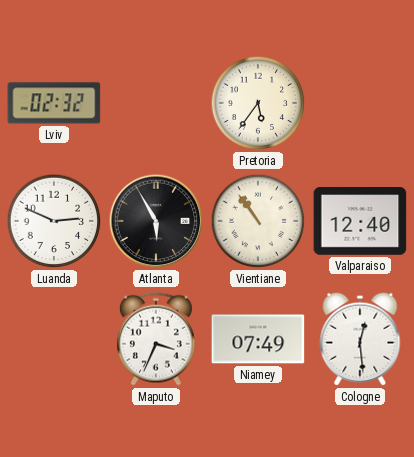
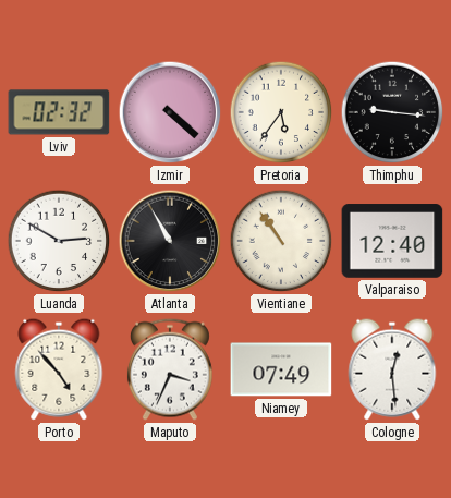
Izmir: none -> 4:22
Thimphu: none -> 9:16
Luanda: 2:49 -> 2:50
Atlanta: 5:55 -> 10:55
Porto: none -> 4:53
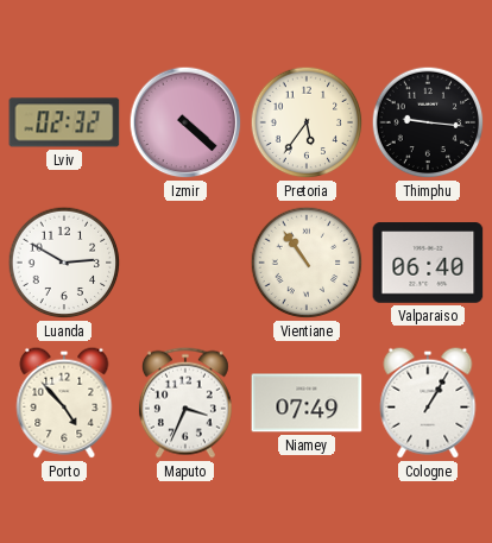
Atlanta: 10:55 -> none
Valparaiso: 12:40 -> 06:40
Cologne: 12:29 -> 1:05
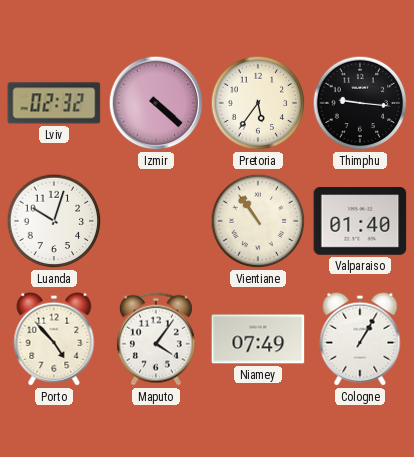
Luanda: 2:50 -> 10:03
Valparaiso: 06:40 -> 01:40
Maputo: 3:34 -> 4:06
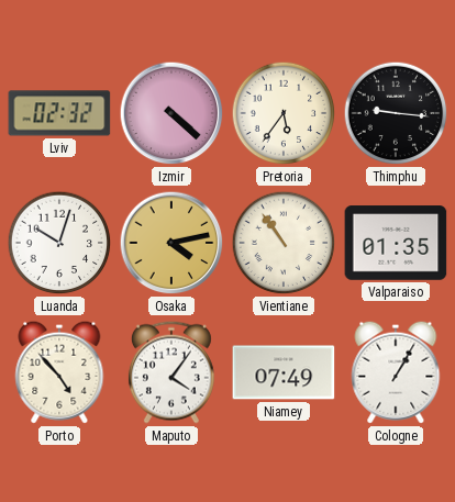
Osaka: none -> 4:13
Valparaiso: 01:40 -> 01:35
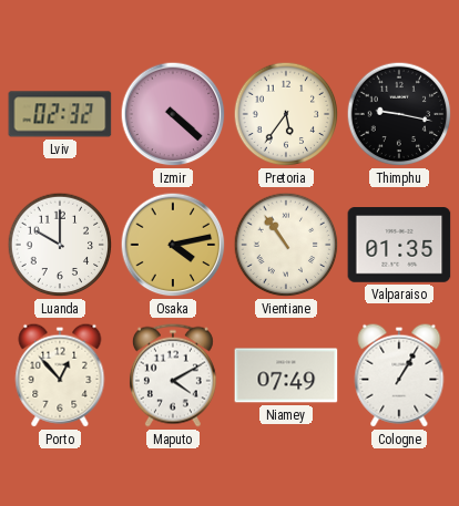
Thimphu: 9:16 -> 9:17
Luanda: 10:03 -> 10:00
Porto: 4:53 -> 12:53
Maputo: 4:06 -> 4:10
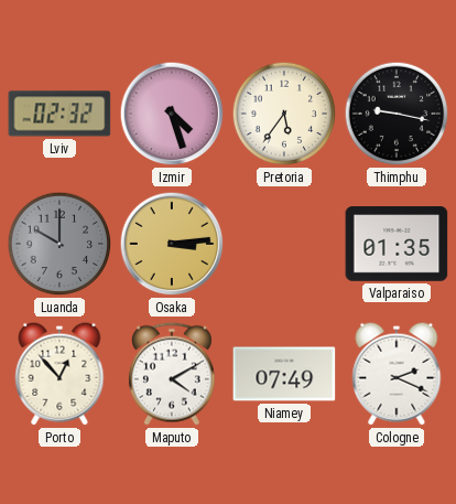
Izmir: 4:22 -> 4:27
Luanda dial: white -> grey
Osaka: 4:13 -> 3:14
Vientiane: 10:54 -> none
Cologne: 1:05 -> 2:19
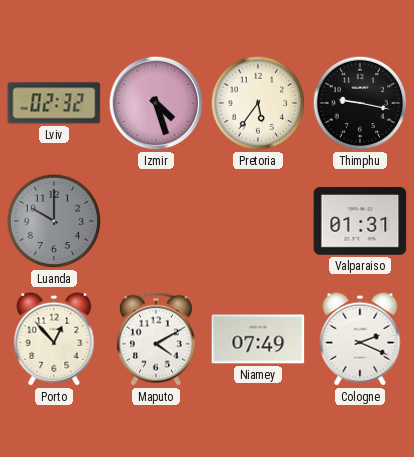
Osaka: 3:14 -> none
Valparaiso: 01:35 -> 01:31
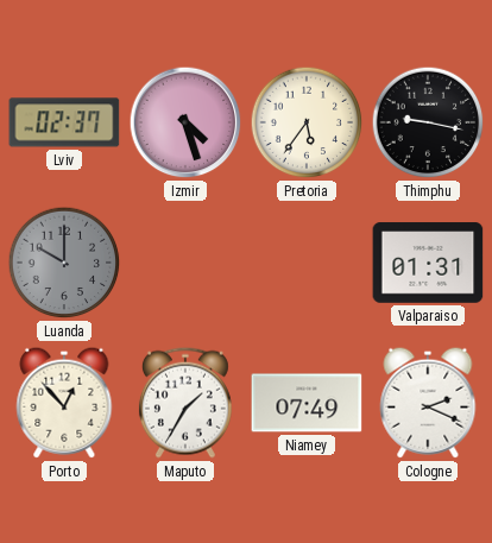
Lviv: 02:32 -> 02:37
Maputo: 4:10 -> 1:35
